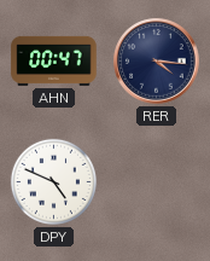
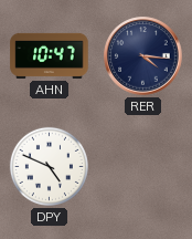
AHN: 00:47 -> 10:47
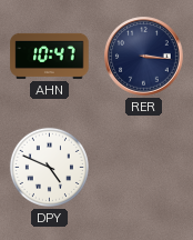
RER: 4:16 -> 3:16
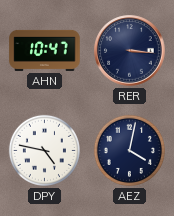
DPY: 4:49 -> 4:47
AEZ: none -> 4:02
